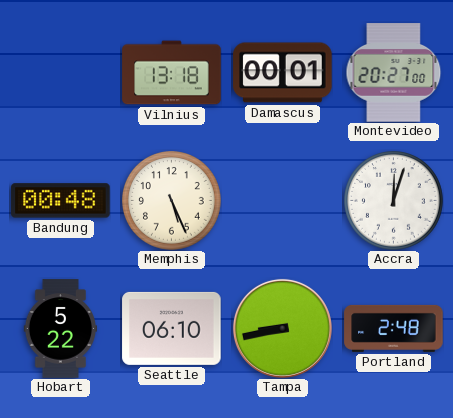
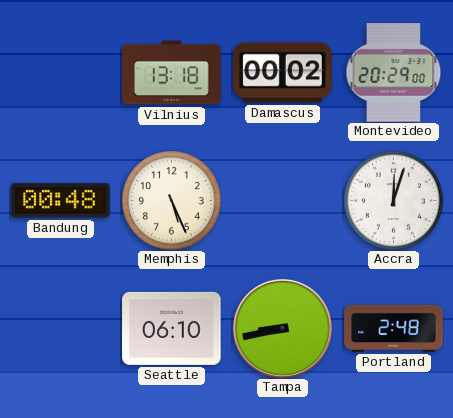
Damascus: 00:01 -> 00:02
Montevideo: 20:27 -> 20:29
Hobart: 5:22 -> none
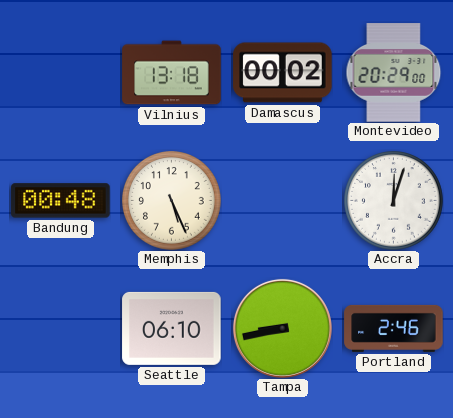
Portland: 2:48 -> 2:46
